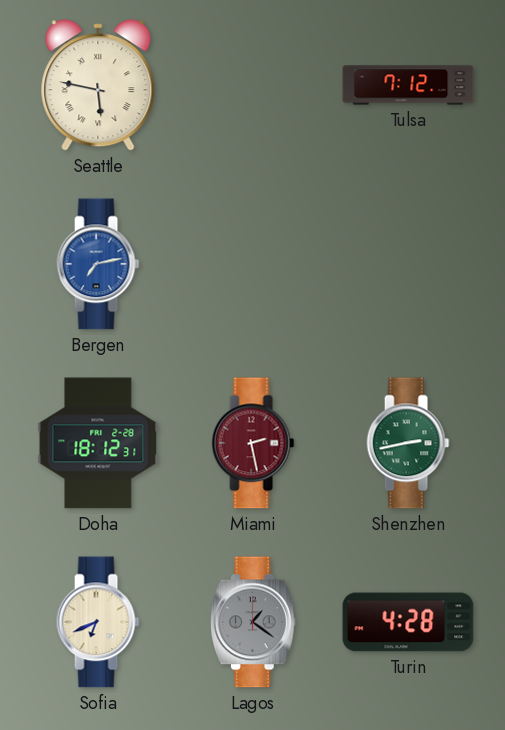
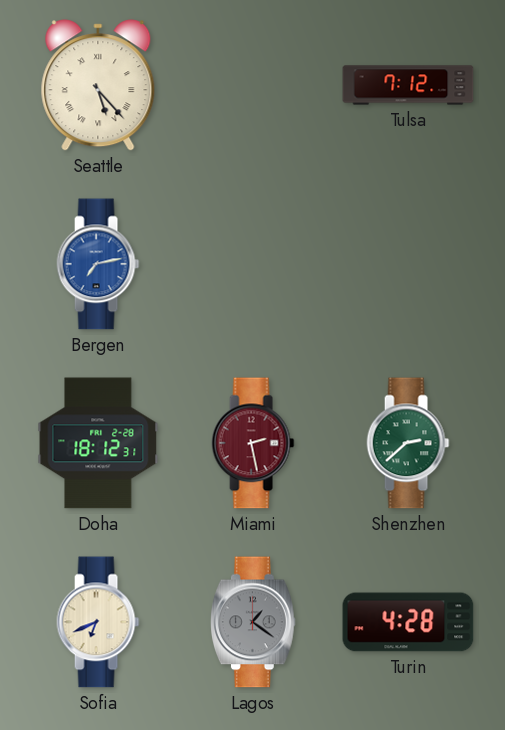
Seattle: 5:47 -> 5:23
Shenzhen: 2:43 -> 2:38
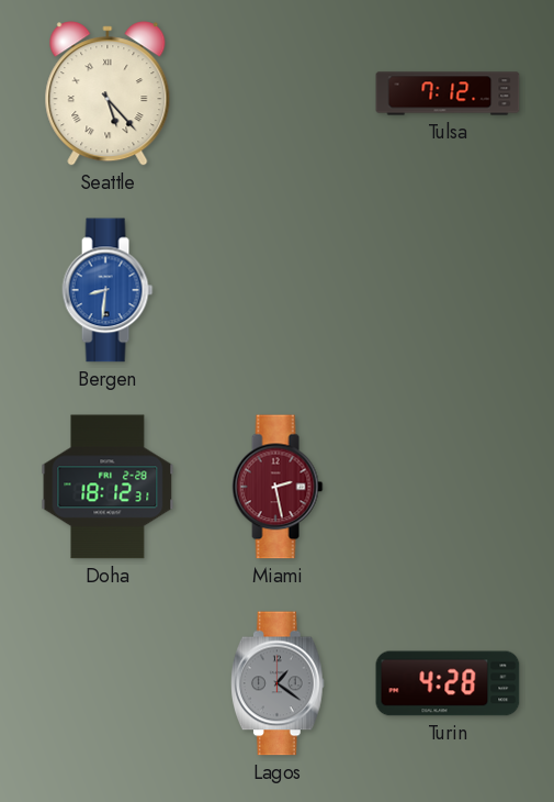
Bergen: 7:13 -> 8:31
Shenzhen: 2:38 -> none
Sofia: 6:41 -> none
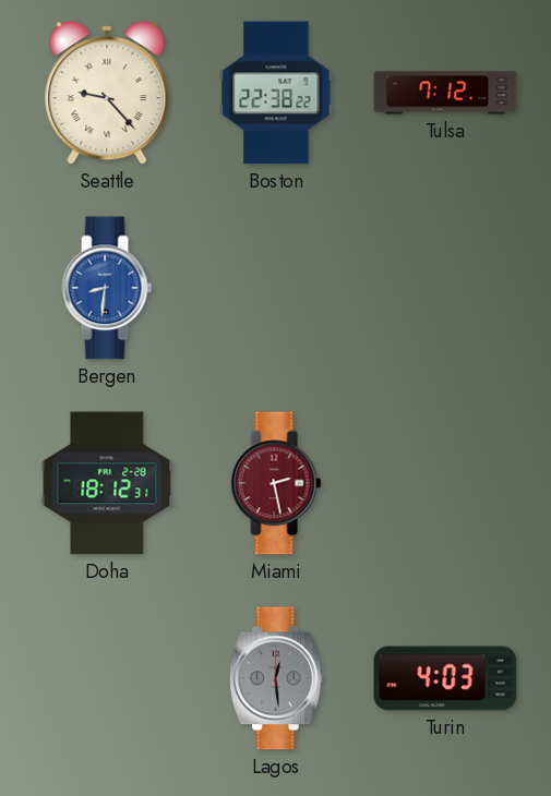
Seattle: 5:23 -> 9:23
Boston: none -> 22:38
Lagos: 1:21 -> 12:29
Turin: 4:28 -> 4:03
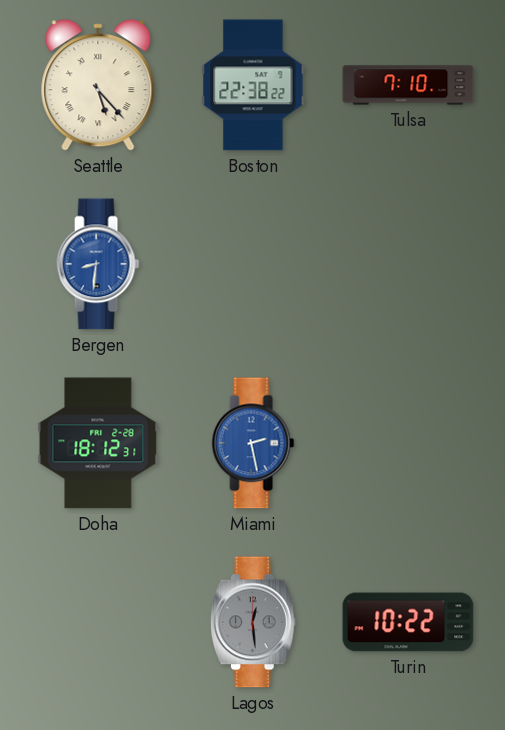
Seattle: 9:23 -> 5:23
Tulsa: 7:12 -> 7:10
Miami dial: burgundy -> blue
Turin: 4:03 -> 10:22
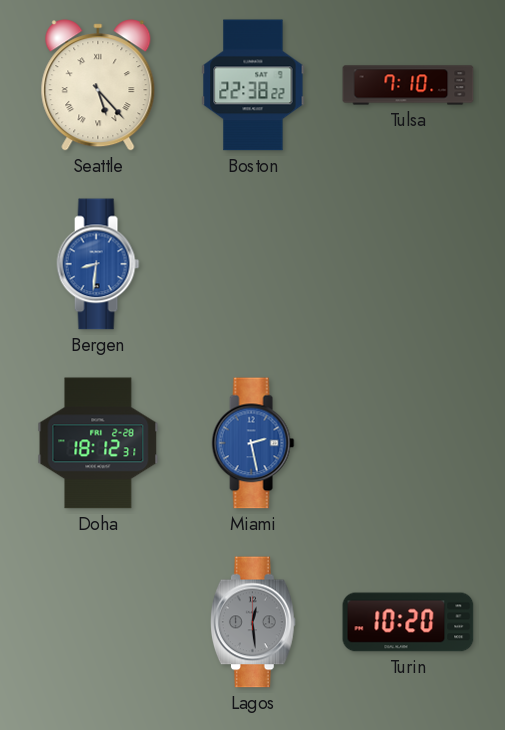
Turin: 10:22 -> 10:20
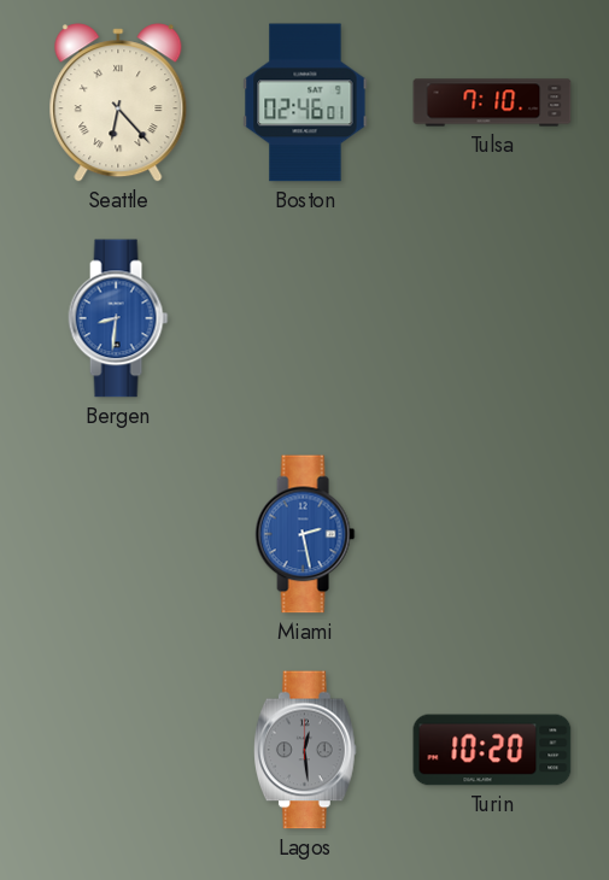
Seattle: 5:23 -> 6:23
Boston: 22:38 -> 02:46
Doha: 18:12 -> none
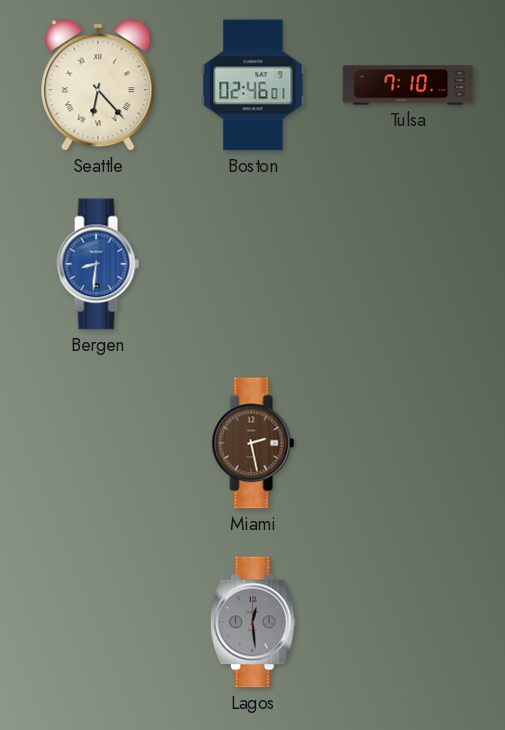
Miami dial: blue -> brown
Turin: 10:20 -> none
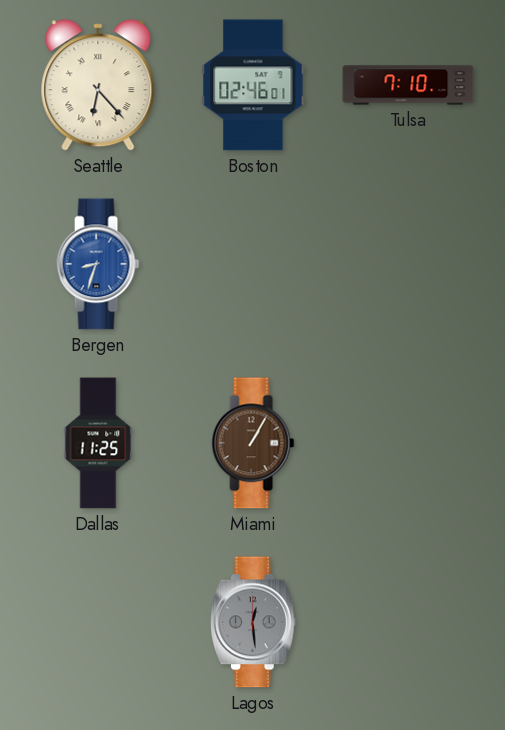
Bergen: 8:31 -> 8:33
Dallas: none -> 11:25
Miami: 2:28 -> 1:05
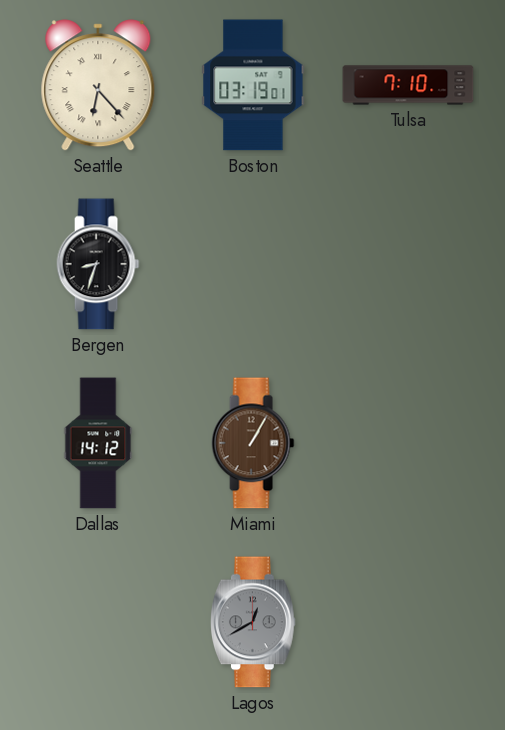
Boston: 02:46 -> 03:19
Bergen dial: blue -> black
Dallas: 11:25 -> 14:12
Lagos: 12:29 -> 12:40
